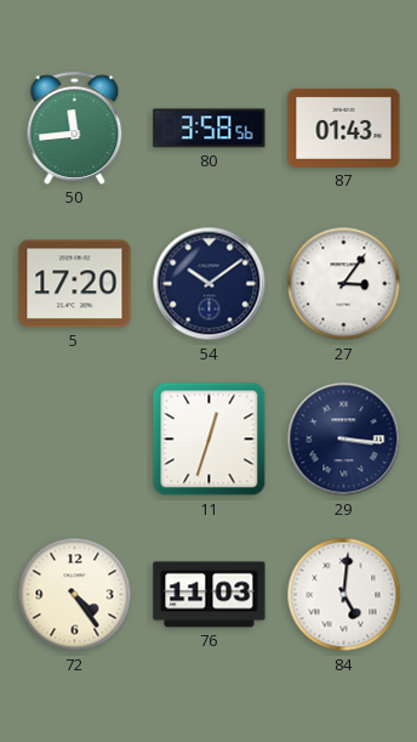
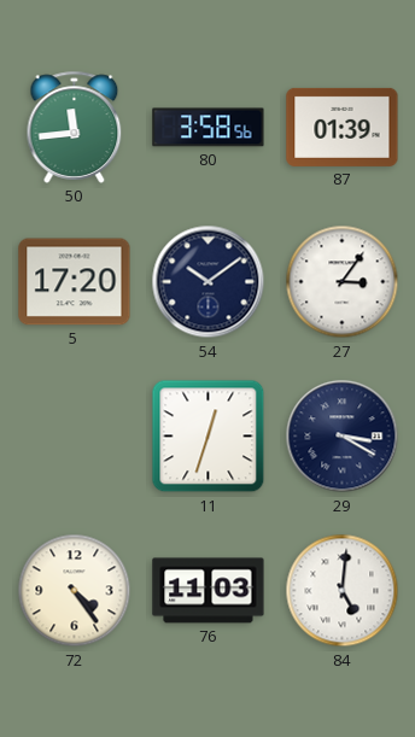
87: 01:43 -> 01:39
29: 3:16 -> 3:20
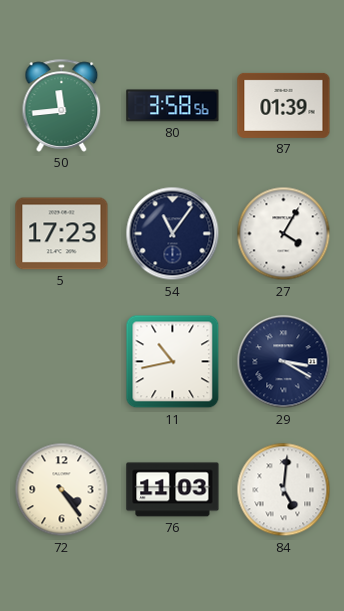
5: 17:20 -> 17:23
54: 10:09 -> 11:06
27: 3:06 -> 4:05
11: 12:33 -> 10:43
